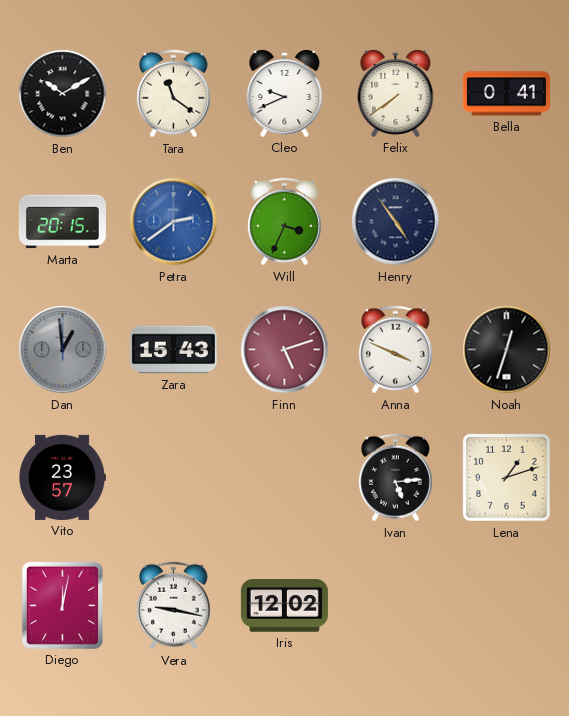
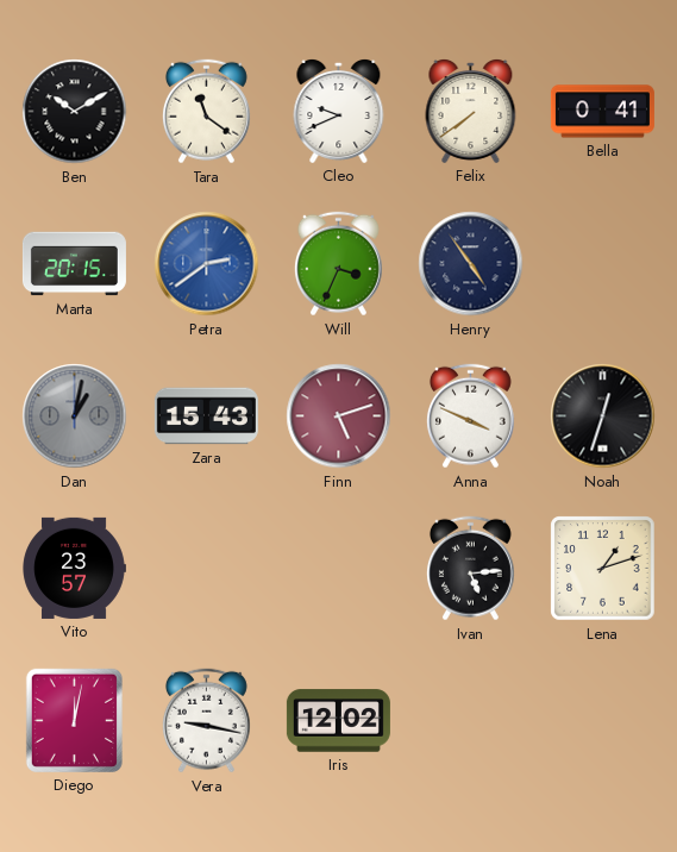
Dan: 12:59 -> 1:02
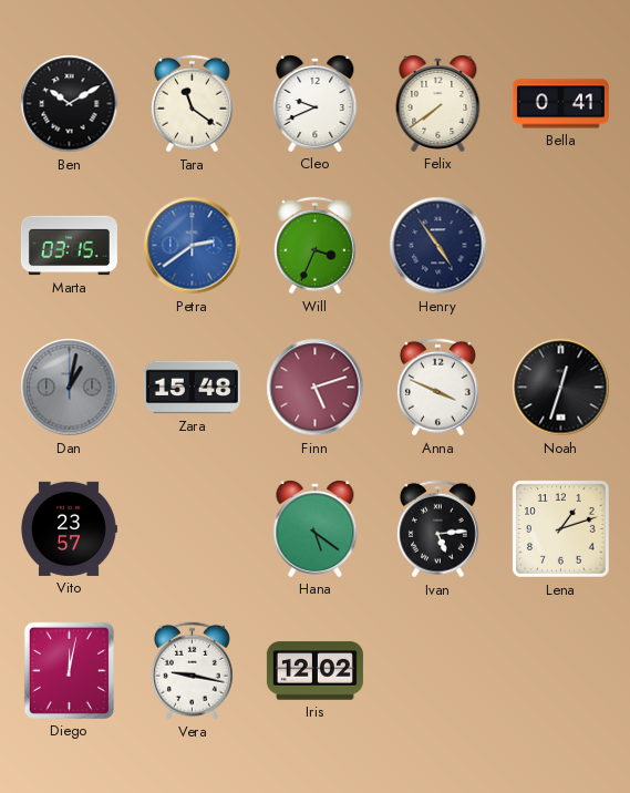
Marta: 20:15 -> 03:15
Zara: 15:43 -> 15:48
Hana: none -> 5:21
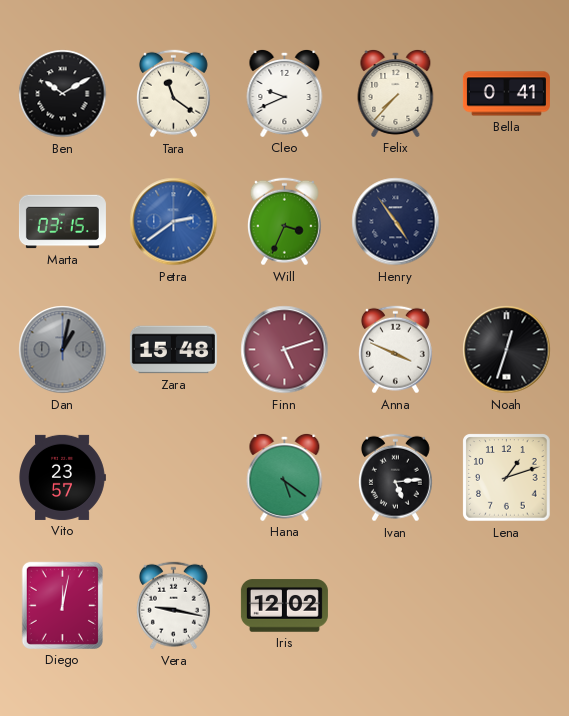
Felix: 7:39 -> 7:37
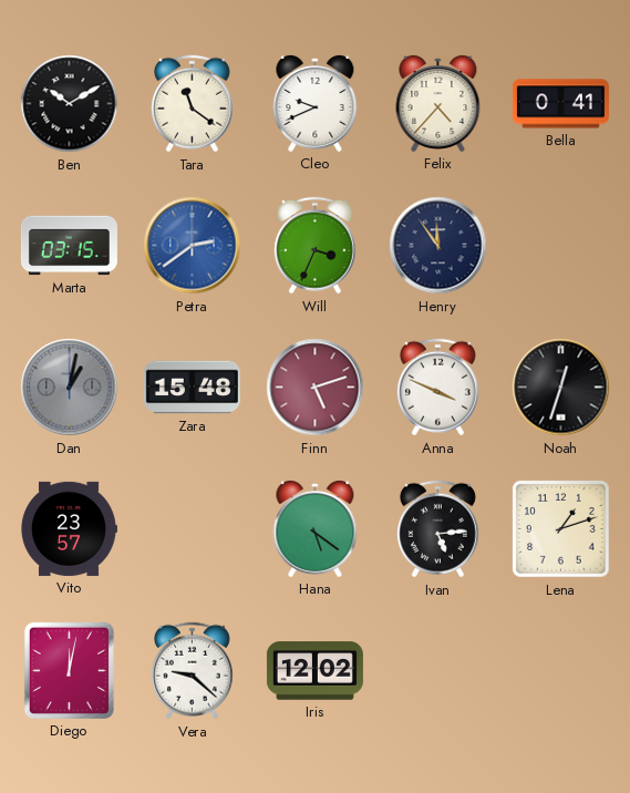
Felix: 7:37 -> 4:37
Henry: 4:54 -> 11:54
Vera: 9:17 -> 9:22
